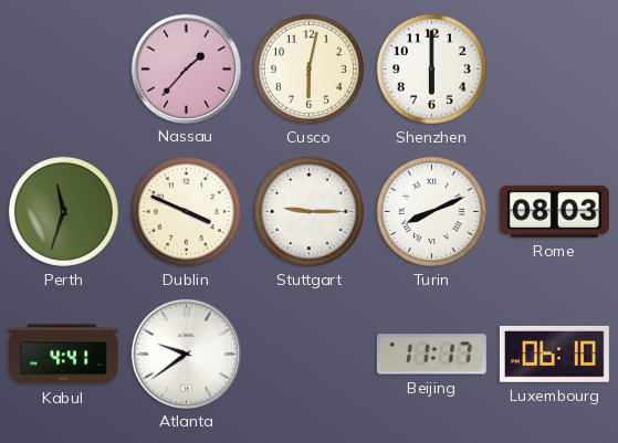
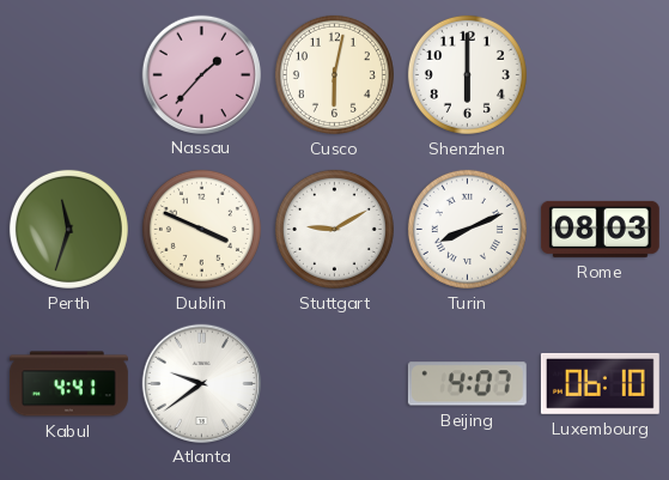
Stuttgart: 9:15 -> 9:10
Beijing: 11:17 -> 4:07
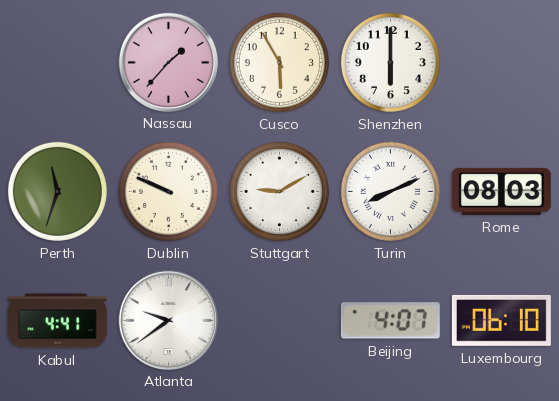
Cusco: 6:02 -> 5:55
Dublin: 3:49 -> 9:49
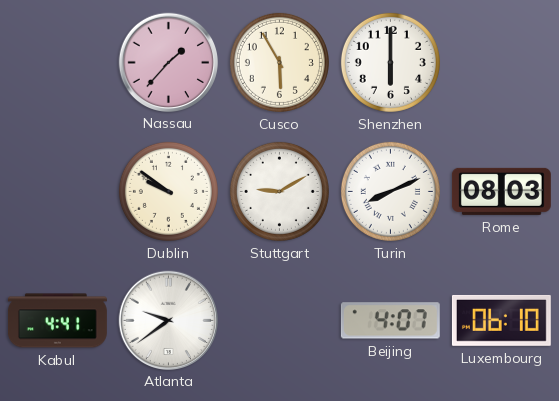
Perth: 11:33 -> none
Dublin: 9:49 -> 9:51
